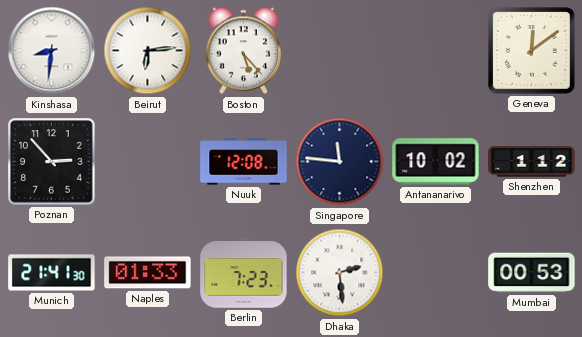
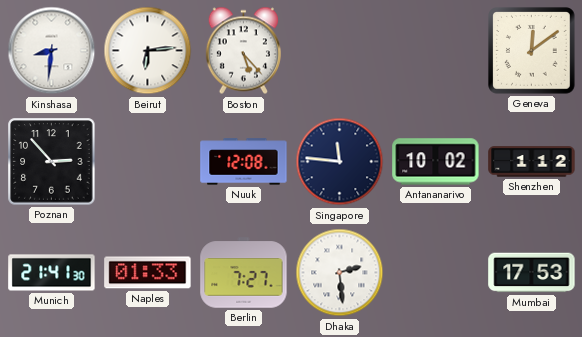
Berlin: 7:23 -> 7:27
Mumbai: 00:53 -> 17:53
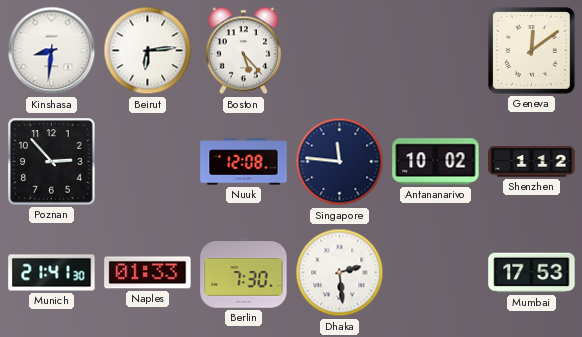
Berlin: 7:27 -> 7:30
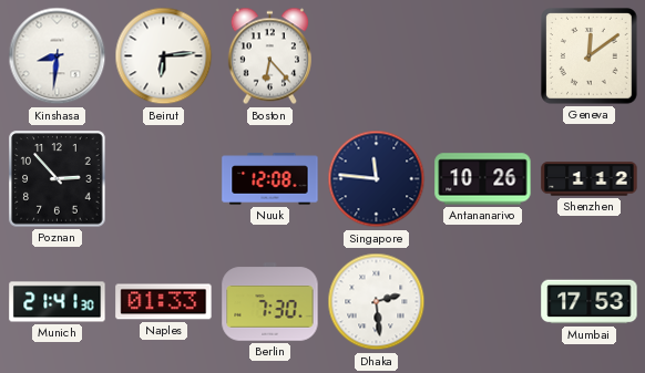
Boston: 5:23 -> 6:23
Antananarivo: 10:02 -> 10:26
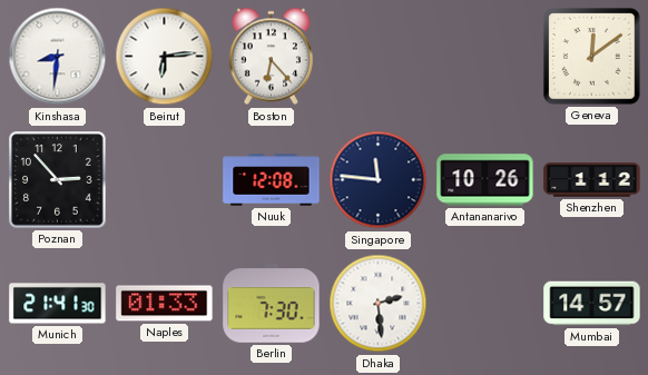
Mumbai: 17:53 -> 14:57
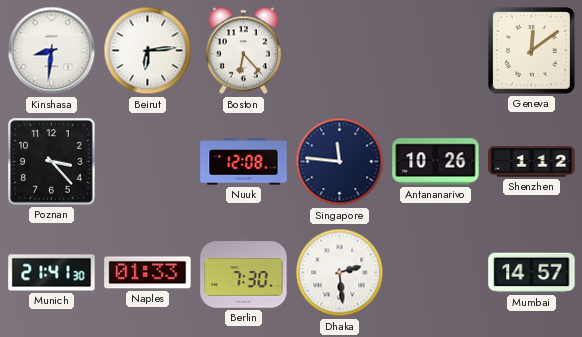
Poznan: 2:53 -> 3:23
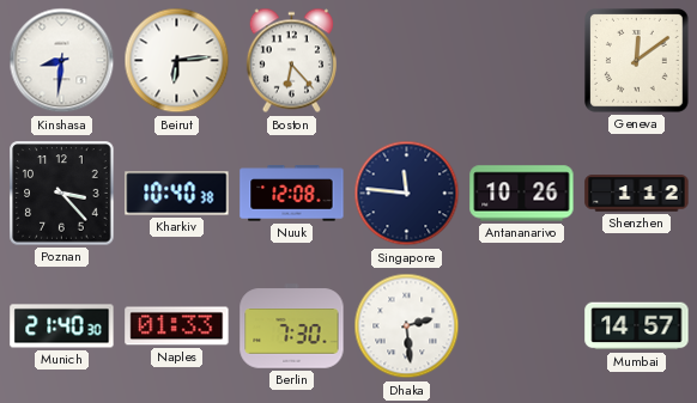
Kharkiv: none -> 10:40
Munich: 21:41 -> 21:40
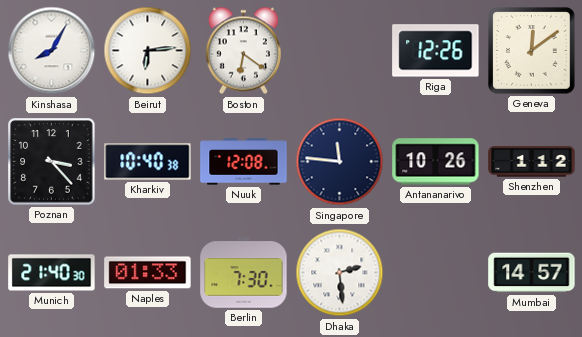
Kinshasa: 8:31 -> 8:05
Boston: 6:23 -> 6:21
Riga: none -> 12:26
